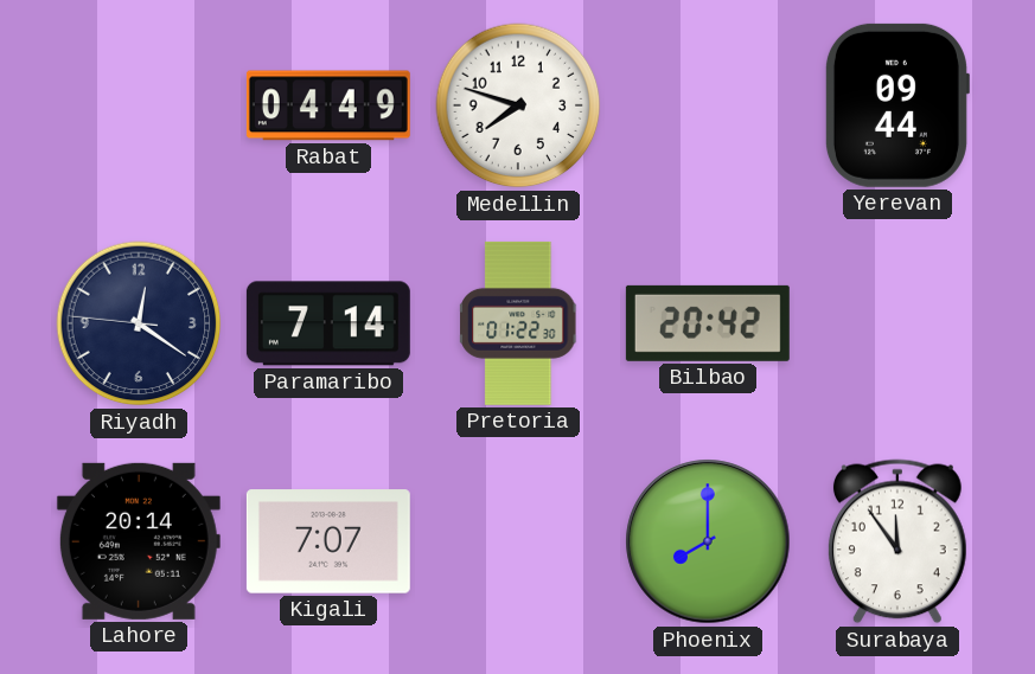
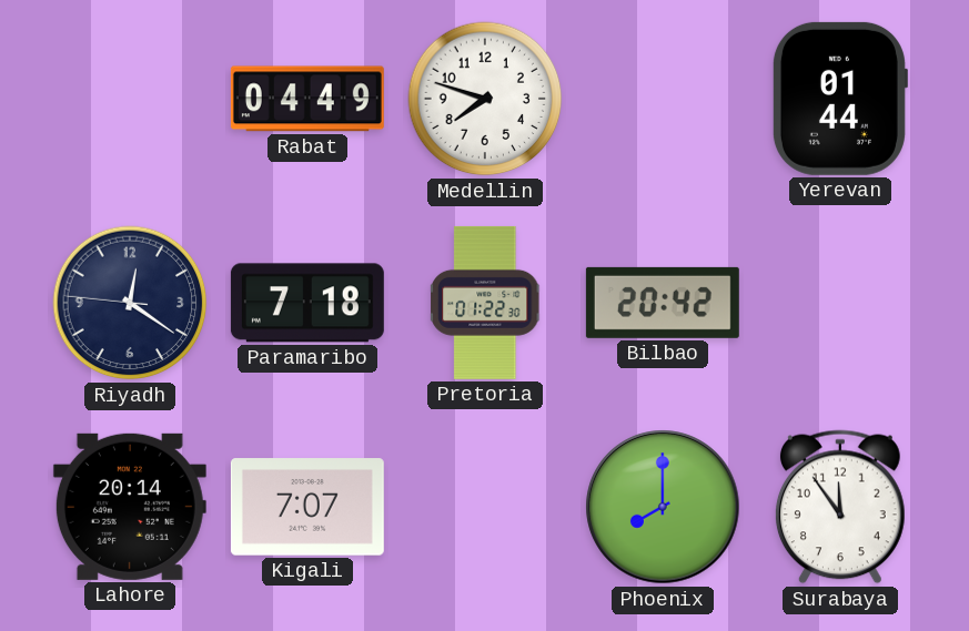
Yerevan: 09:44 -> 01:44
Paramaribo: 7:14 -> 7:18
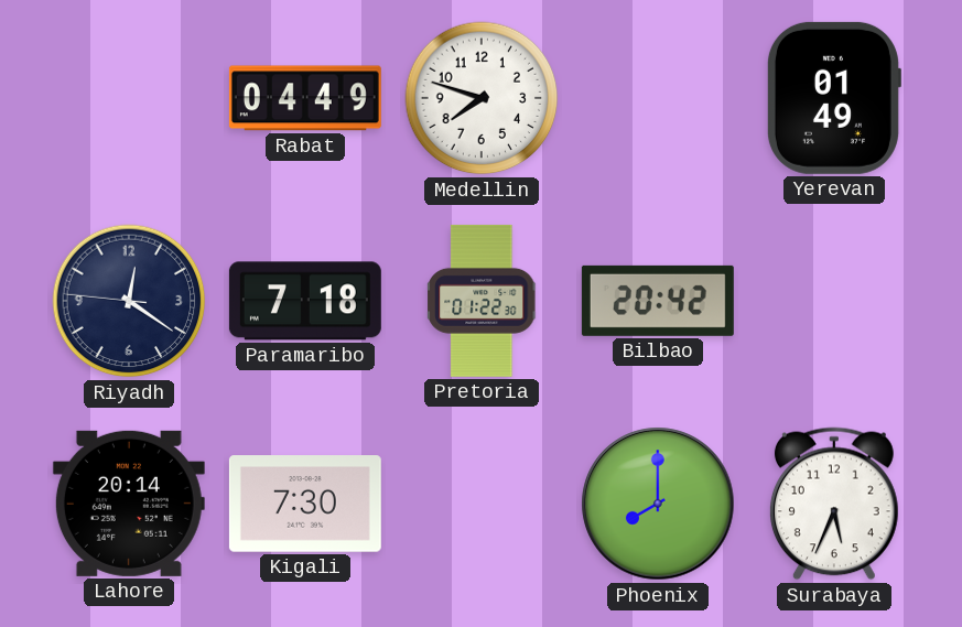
Yerevan: 01:44 -> 01:49
Kigali: 7:07 -> 7:30
Surabaya: 11:54 -> 5:34
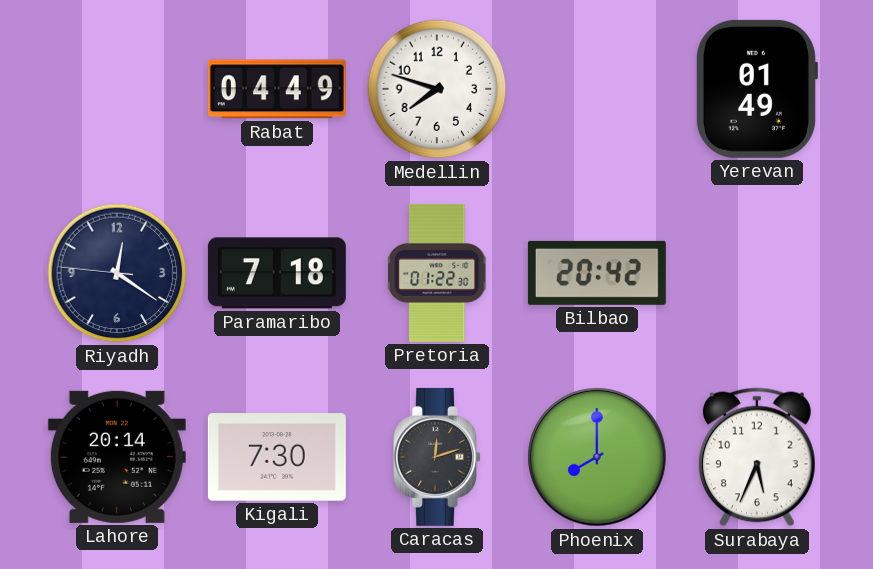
Caracas: none -> 12:12
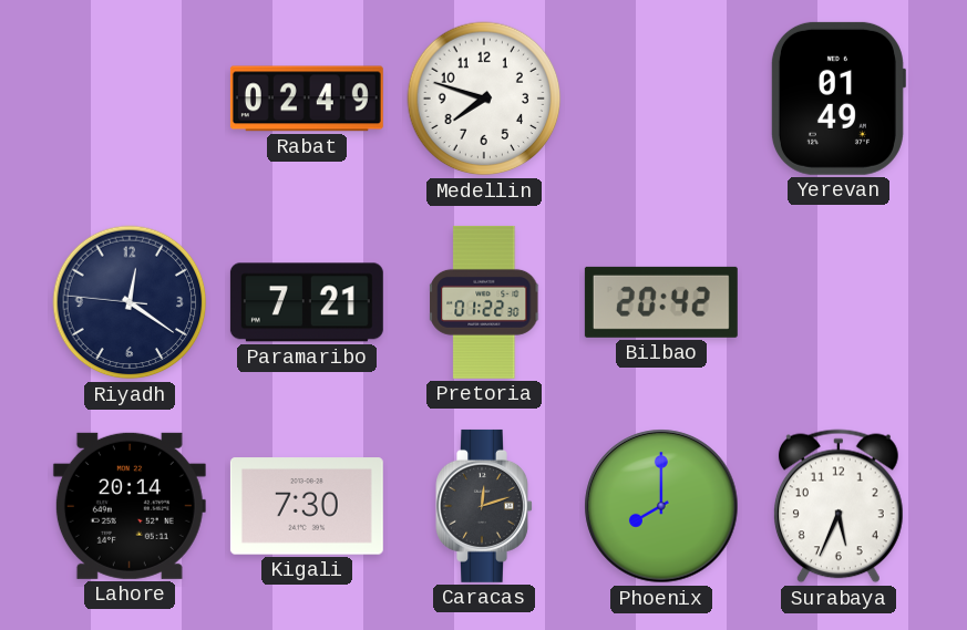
Rabat: 04:49 -> 02:49
Paramaribo: 7:18 -> 7:21
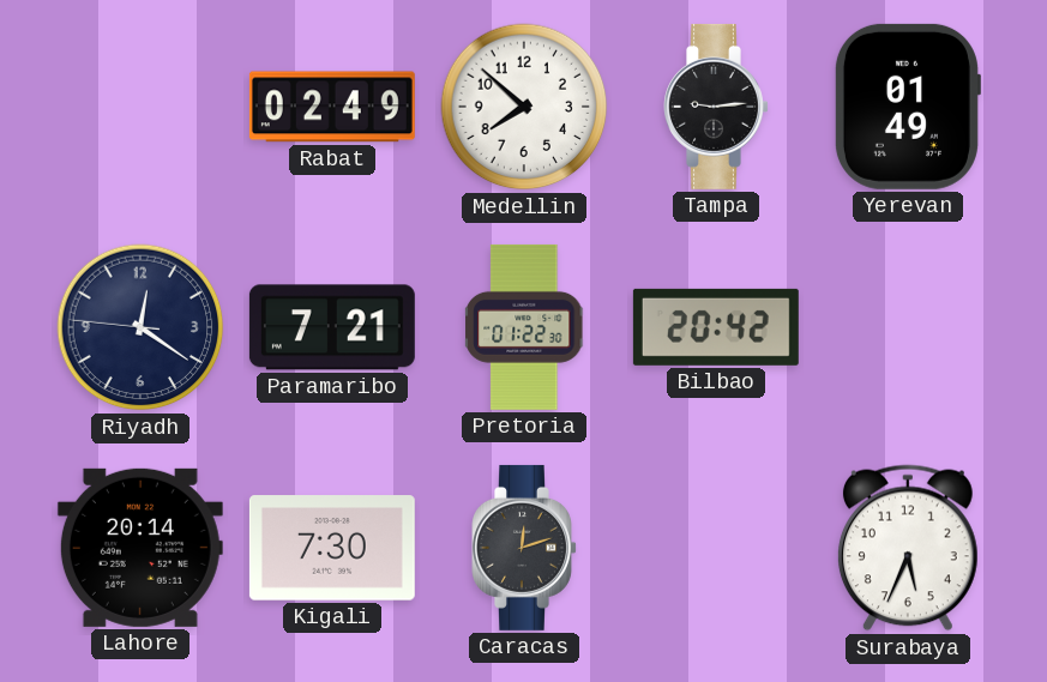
Medellin: 7:48 -> 7:52
Tampa: none -> 9:14
Phoenix: 8:00 -> none
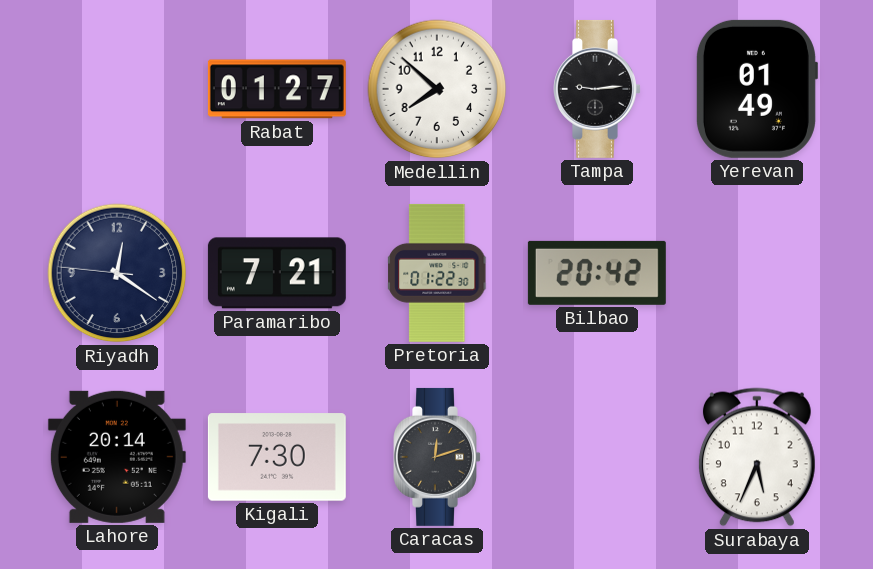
Rabat: 02:49 -> 01:27
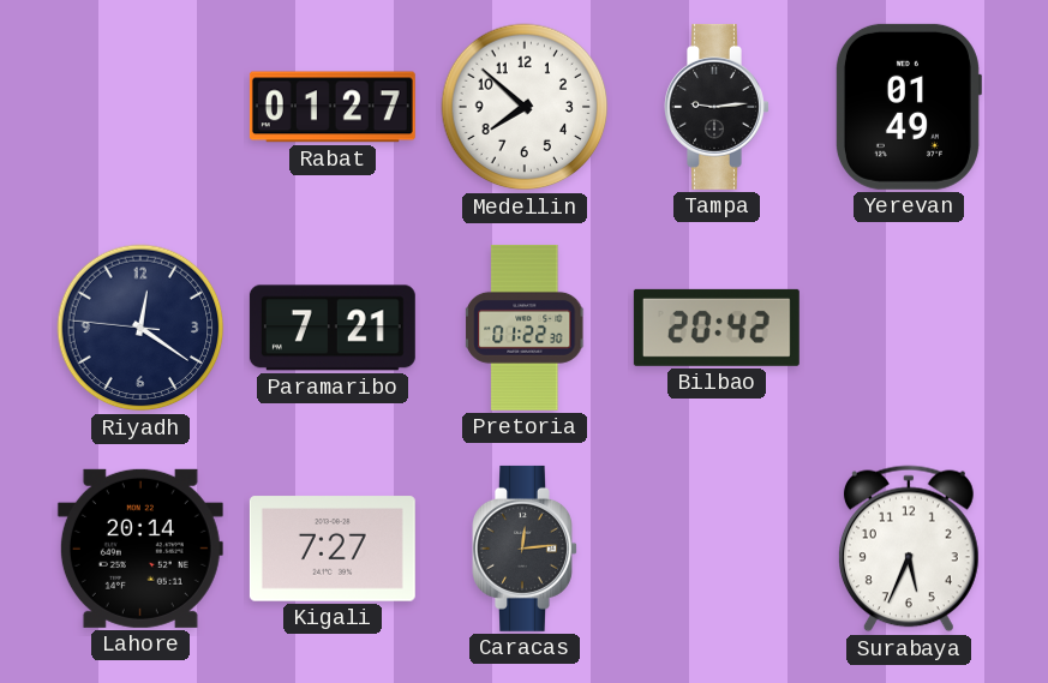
Kigali: 7:30 -> 7:27
Caracas: 12:12 -> 12:14
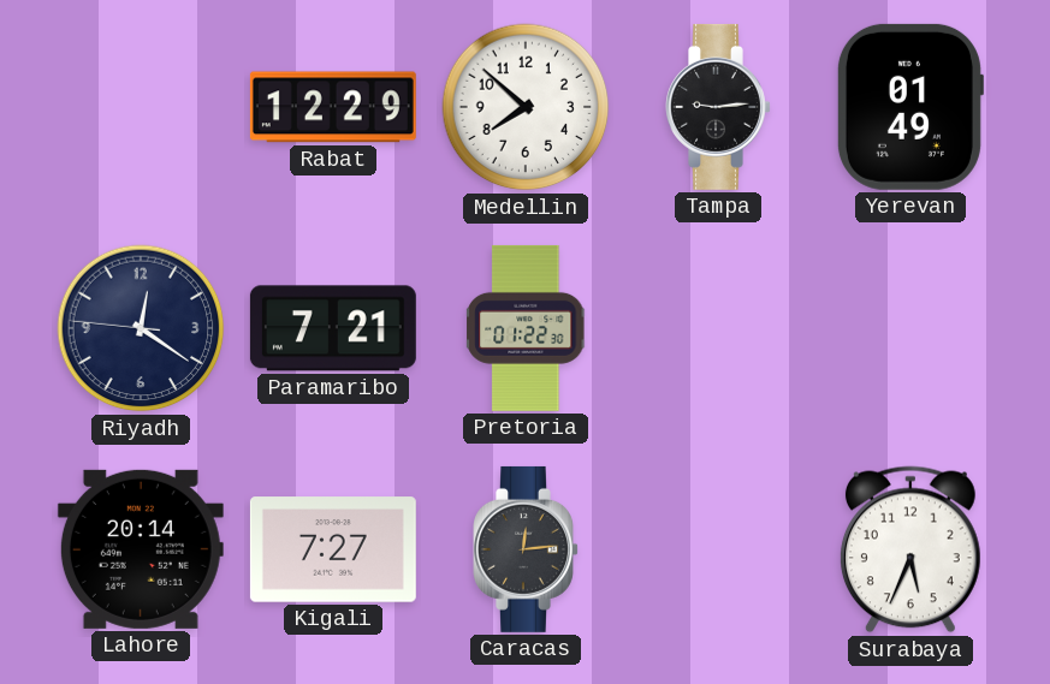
Rabat: 01:27 -> 12:29
Bilbao: 20:42 -> none
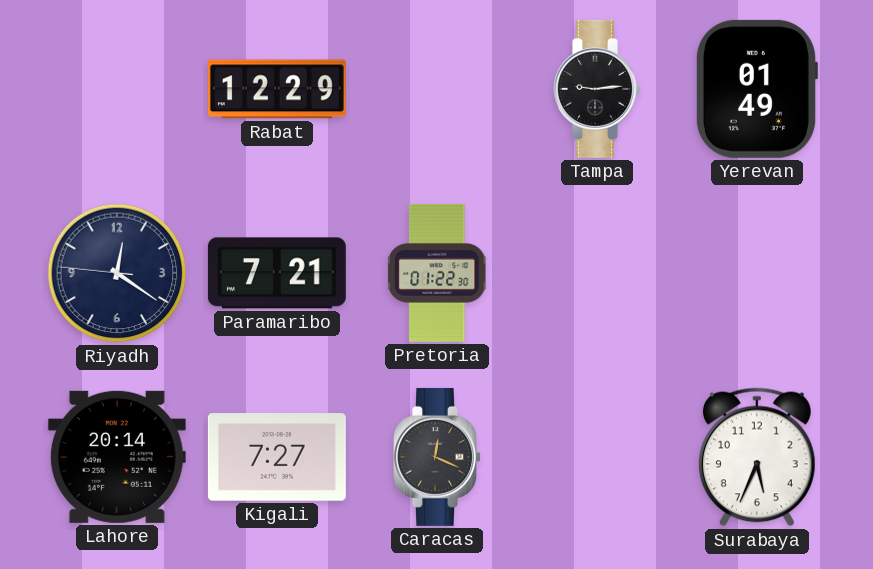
Medellin: 7:52 -> none
Caracas: 12:14 -> 12:19
